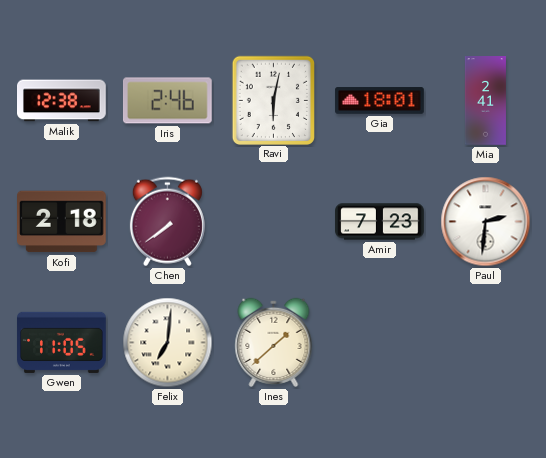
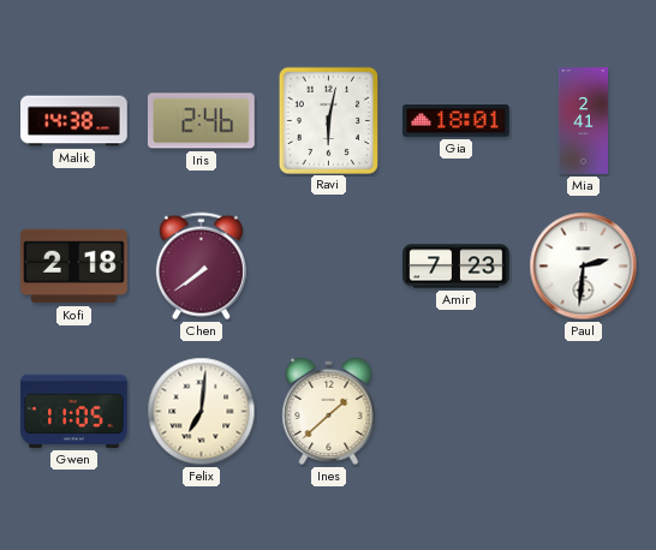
Malik: 12:38 -> 14:38
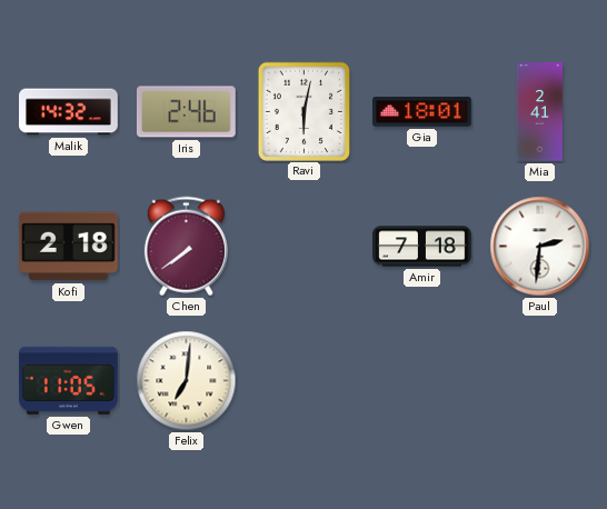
Malik: 14:38 -> 14:32
Amir: 7:23 -> 7:18
Ines: 1:38 -> none
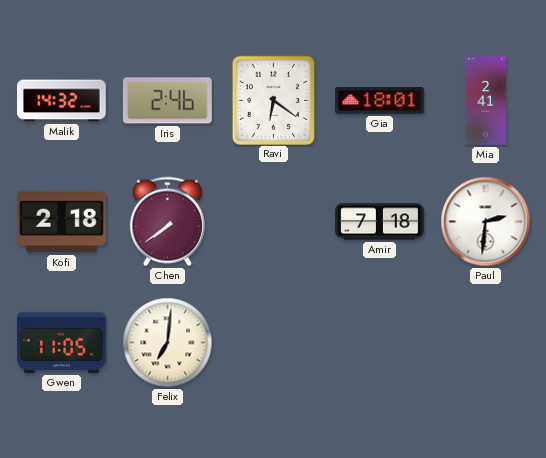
Ravi: 6:02 -> 6:21
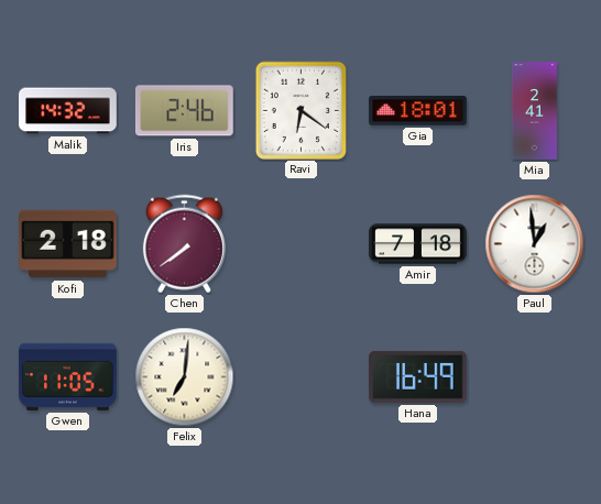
Paul: 2:31 -> 12:59
Hana: none -> 16:49
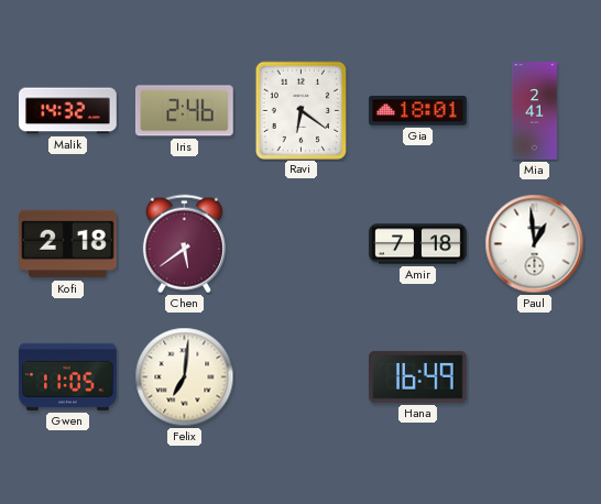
Chen: 7:39 -> 5:39
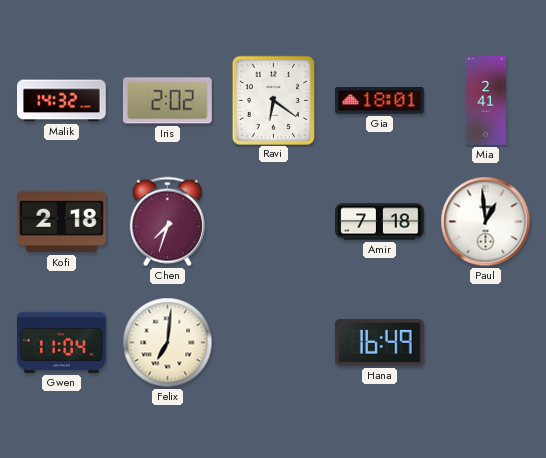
Iris: 2:46 -> 2:02
Chen: 5:39 -> 7:33
Gwen: 11:05 -> 11:04
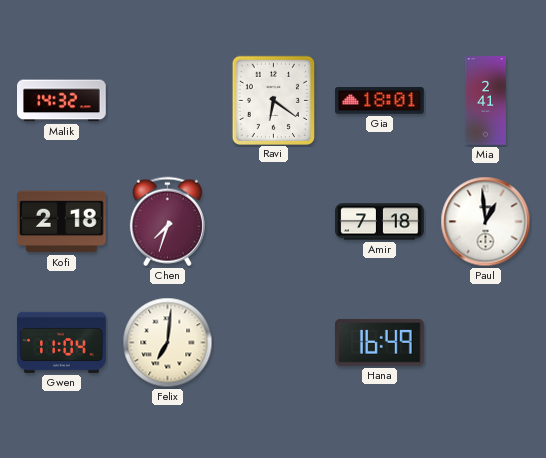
Iris: 2:02 -> none
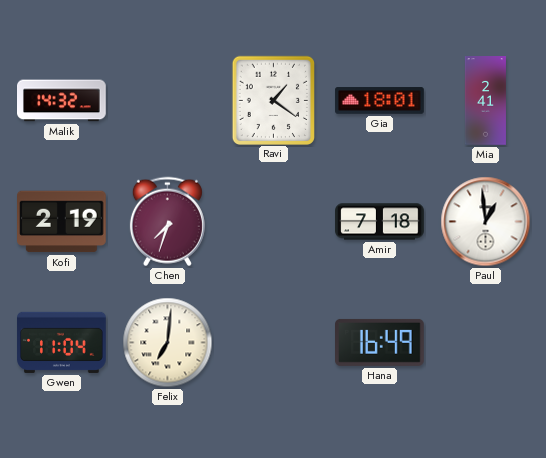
Ravi: 6:21 -> 1:21
Kofi: 2:18 -> 2:19
